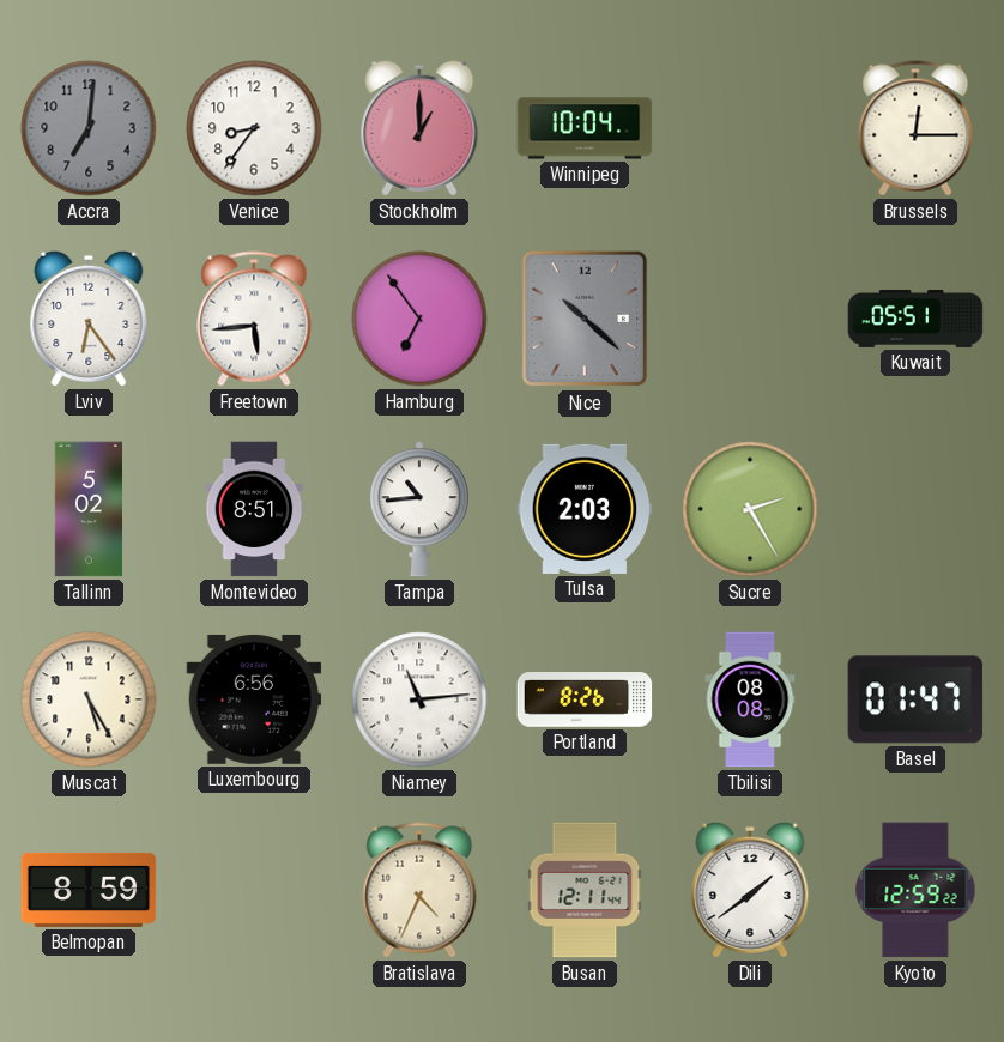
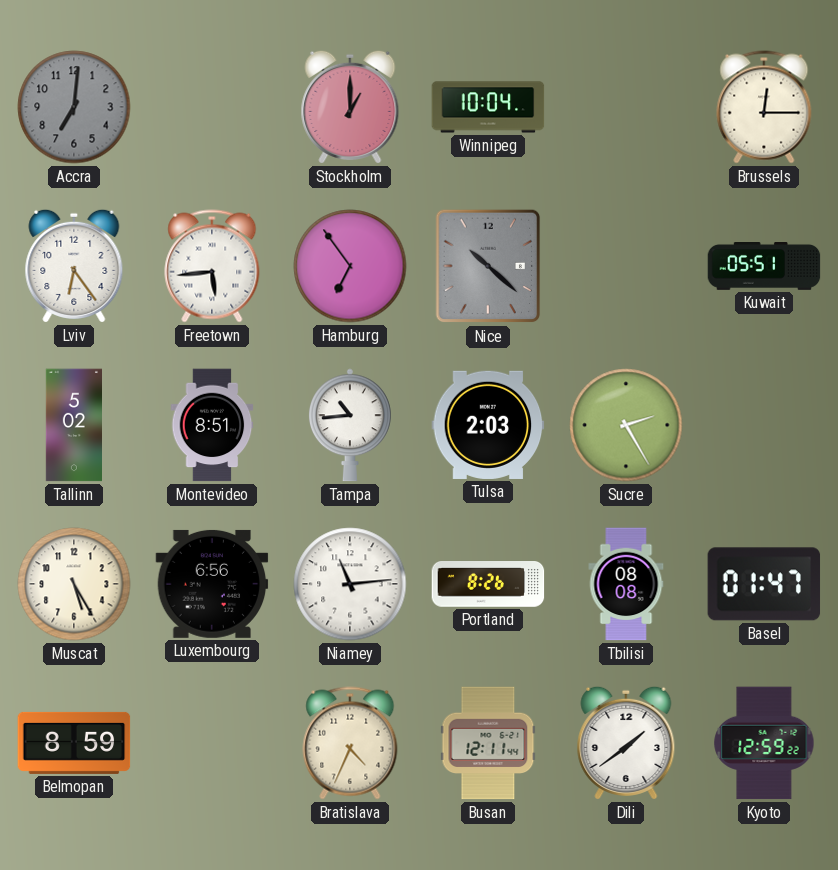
Venice: 8:36 -> none
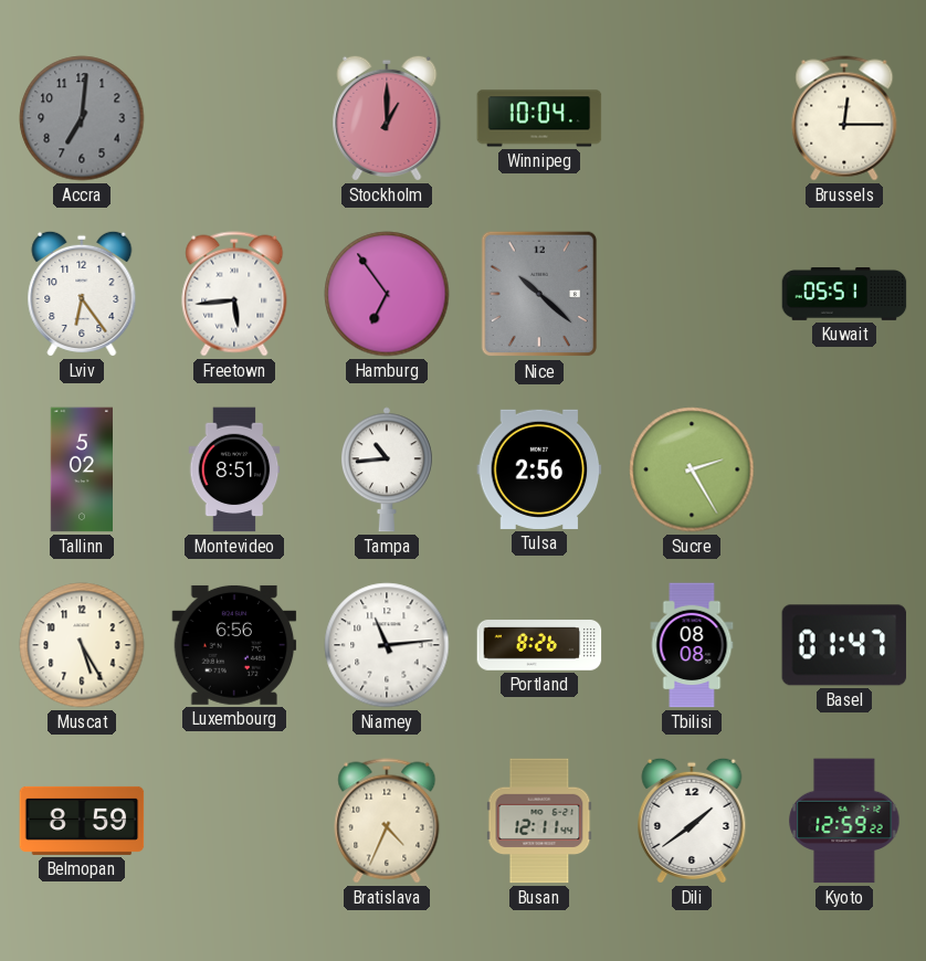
Tulsa: 2:03 -> 2:56
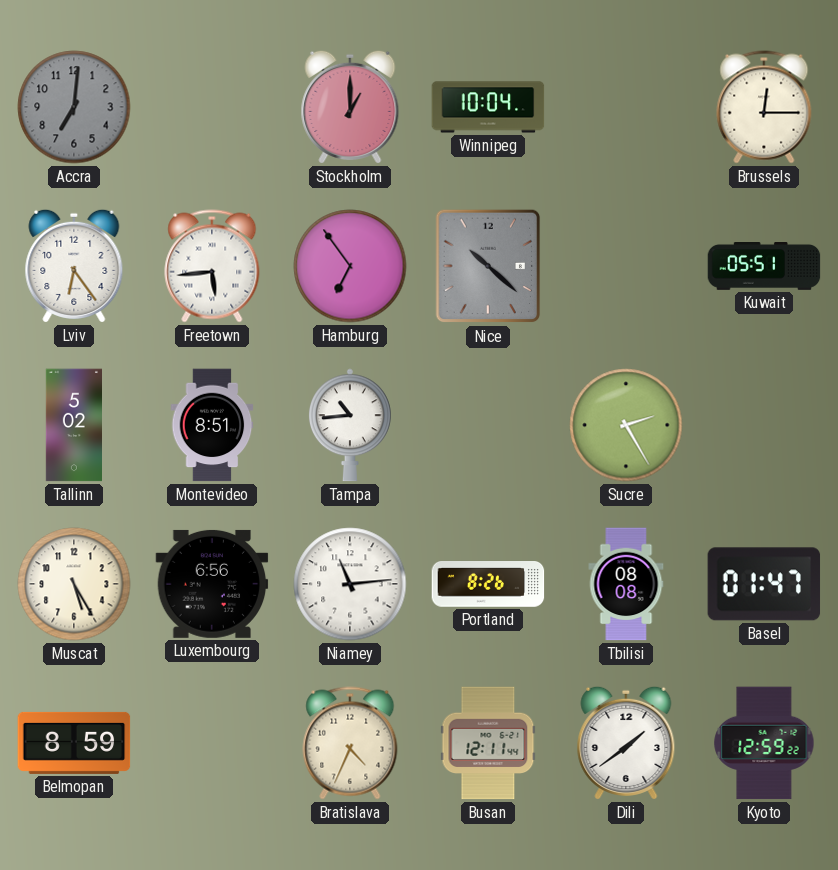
Tulsa: 2:56 -> none
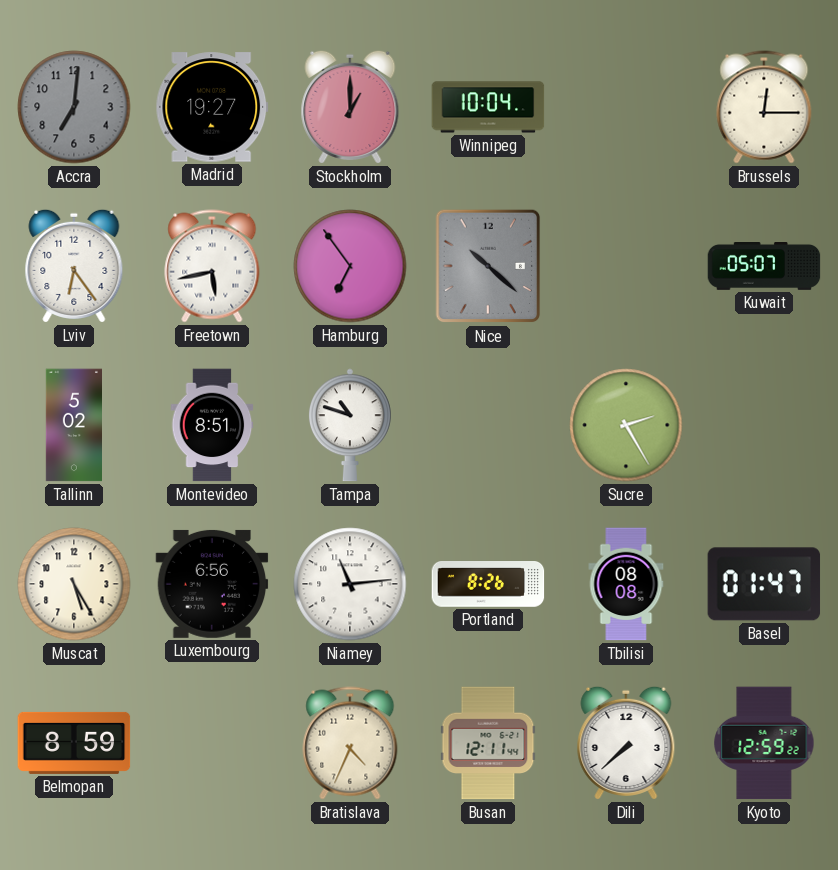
Madrid: none -> 19:27
Freetown: 5:44 -> 5:43
Kuwait: 05:51 -> 05:07
Tampa: 10:44 -> 10:48
Dili: 1:39 -> 7:38
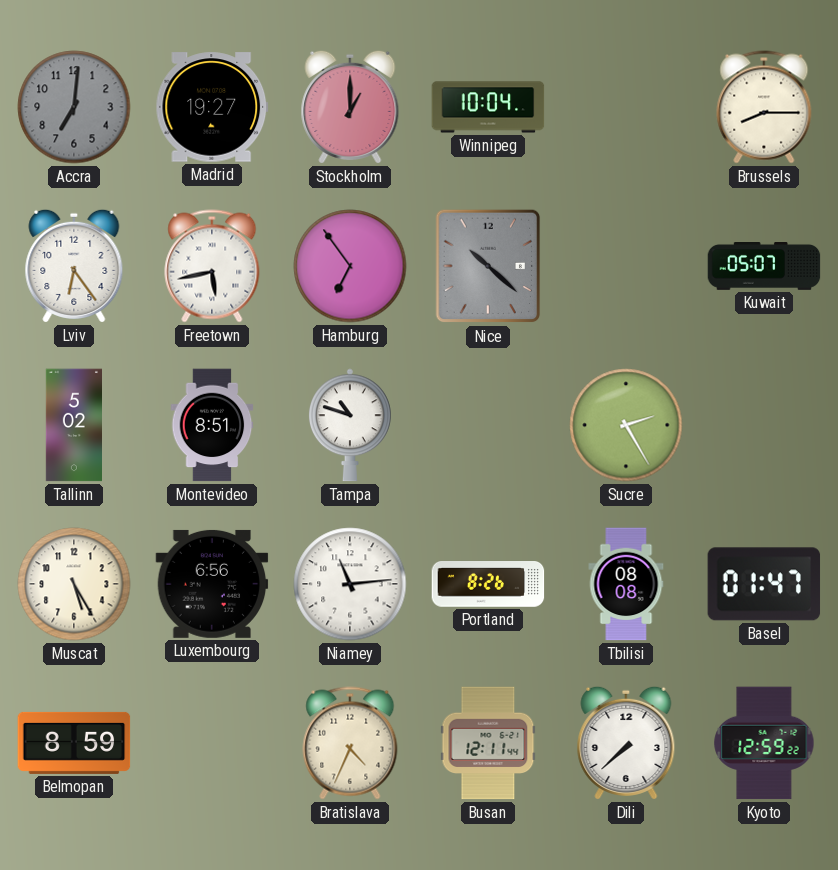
Brussels: 12:15 -> 8:15
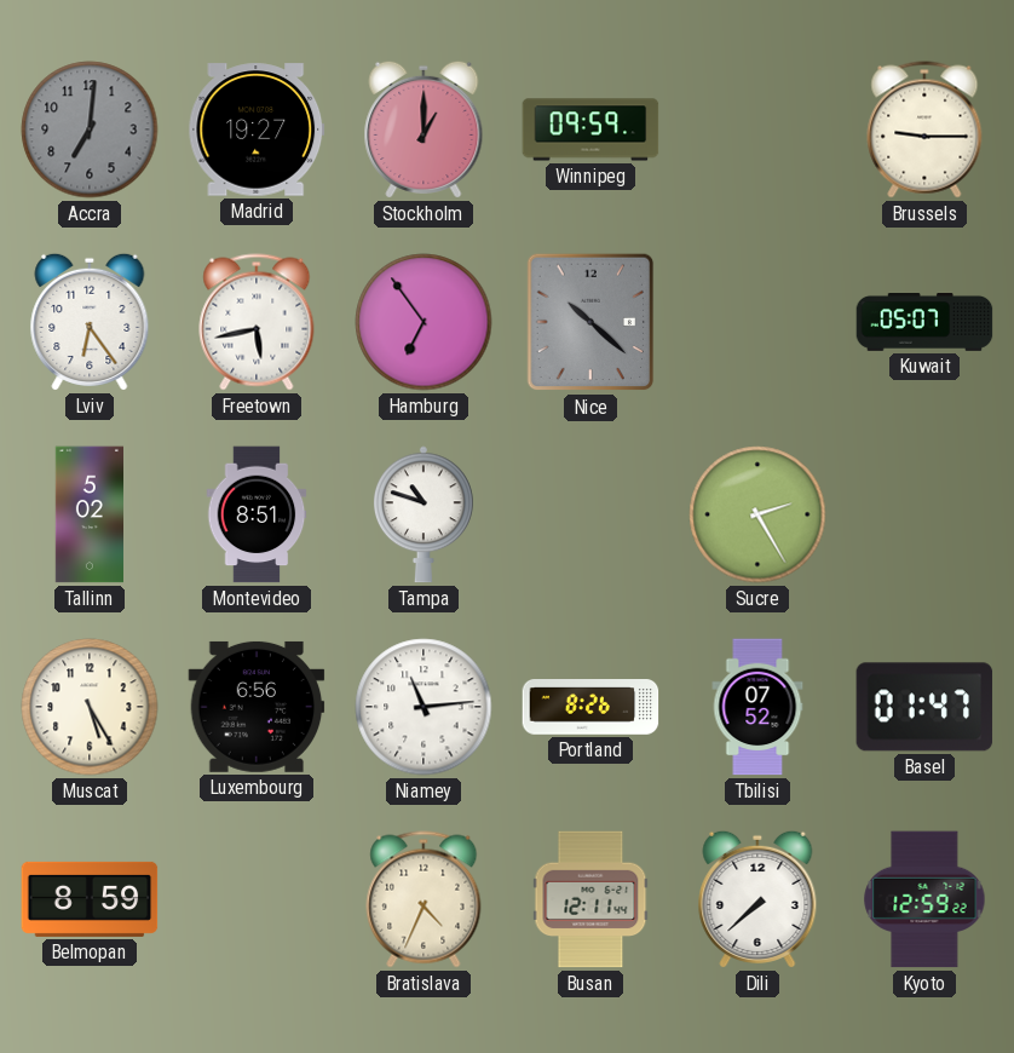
Winnipeg: 10:04 -> 09:59
Brussels: 8:15 -> 9:15
Tbilisi: 08:08 -> 07:52
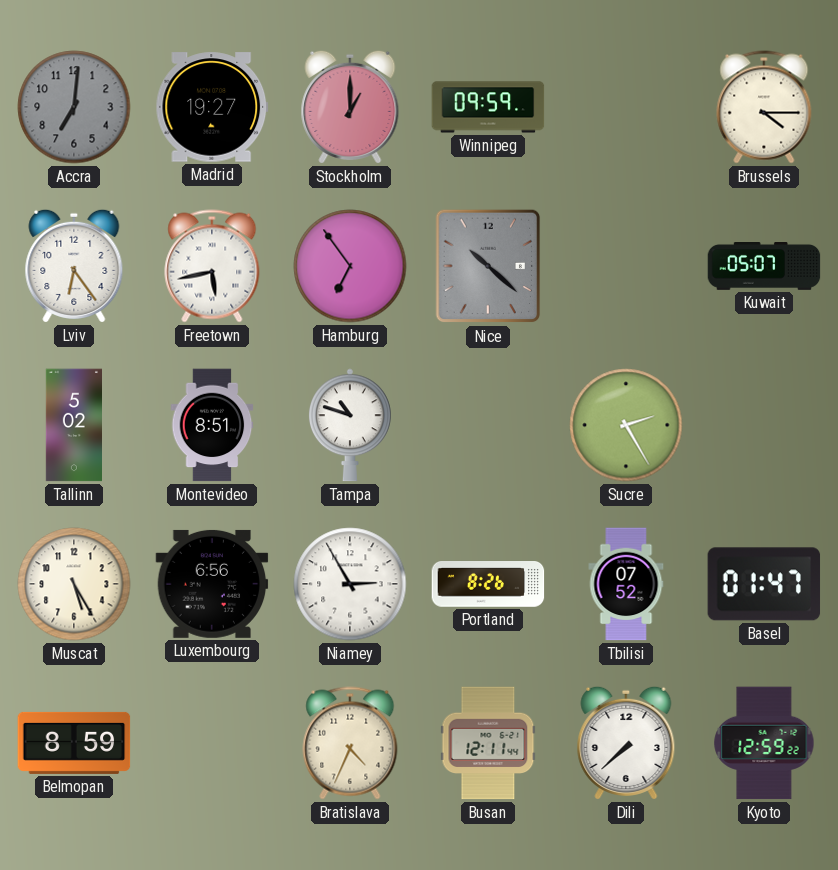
Brussels: 9:15 -> 4:15
Niamey: 11:14 -> 2:55
